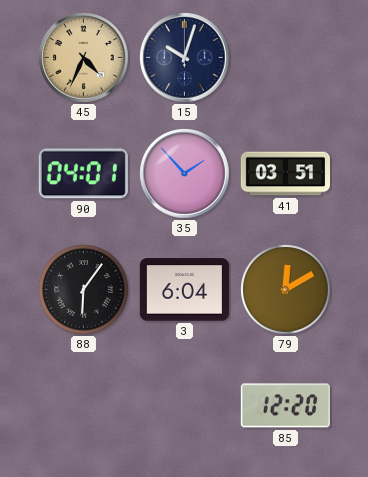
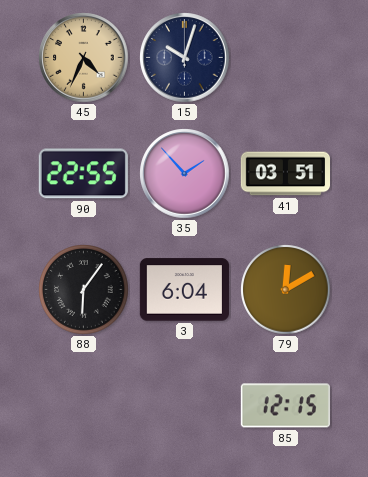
90: 04:01 -> 22:55
85: 12:20 -> 12:15
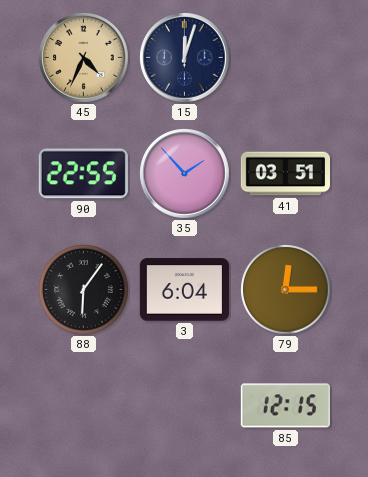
15: 10:03 -> 12:03
79: 12:10 -> 12:15
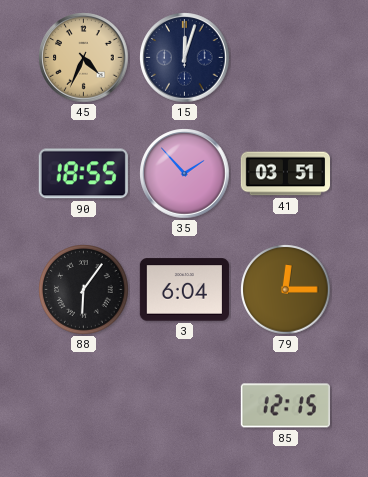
90: 22:55 -> 18:55
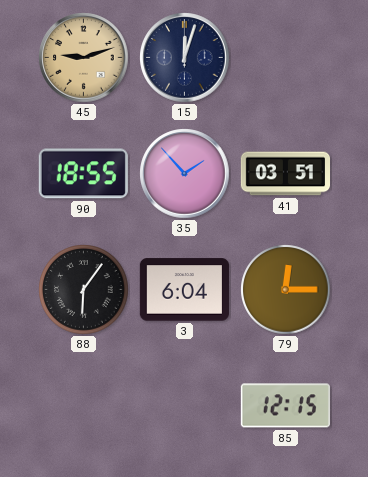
45: 4:34 -> 9:12
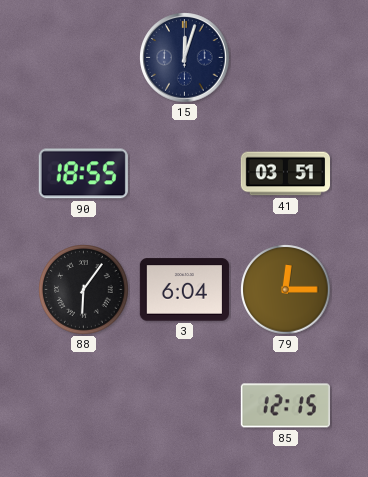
45: 9:12 -> none
35: 1:53 -> none
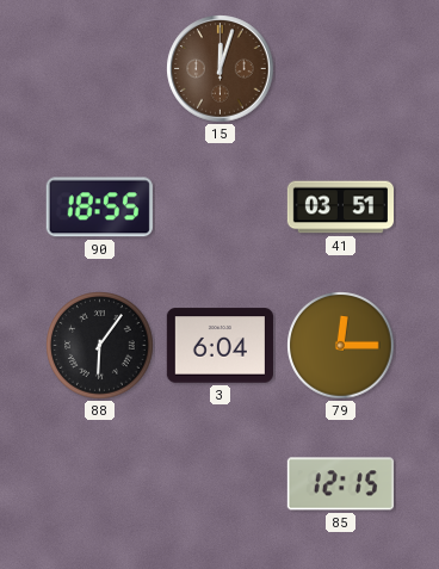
15 dial: navy -> brown
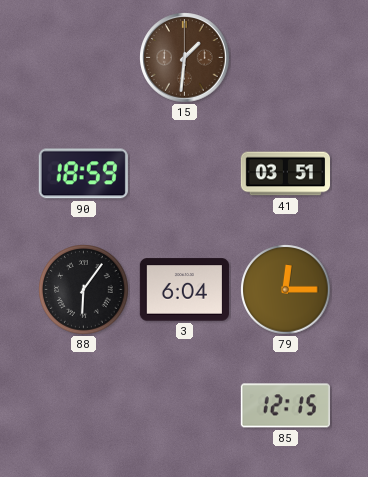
15: 12:03 -> 1:31
90: 18:55 -> 18:59
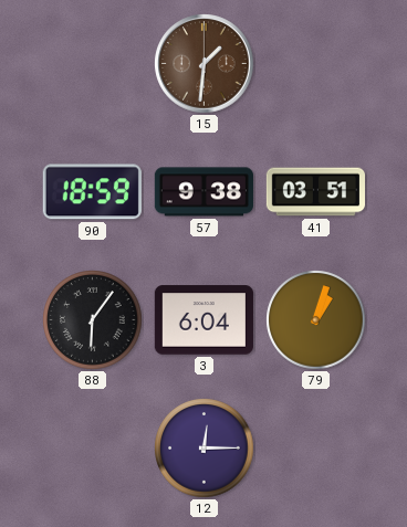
57: none -> 9:38
79: 12:15 -> 1:03
12: none -> 12:15
85: 12:15 -> none
